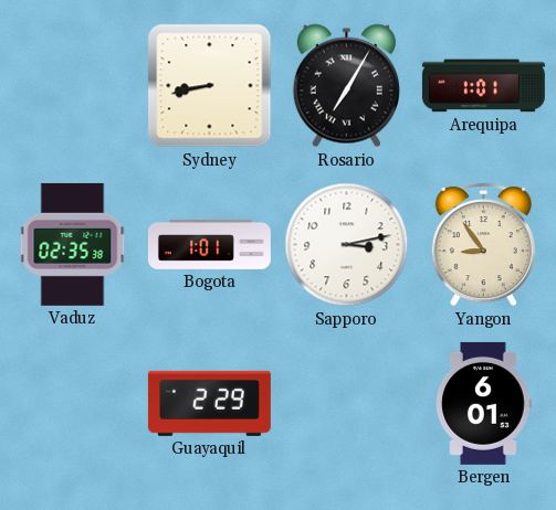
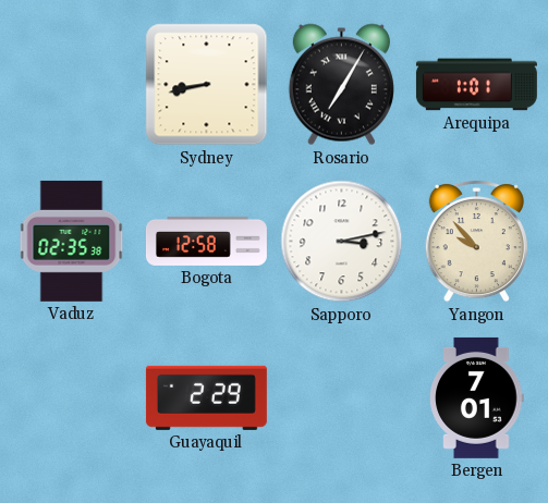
Bogota: 1:01 -> 12:58
Yangon: 8:54 -> 9:53
Bergen: 6:01 -> 7:01
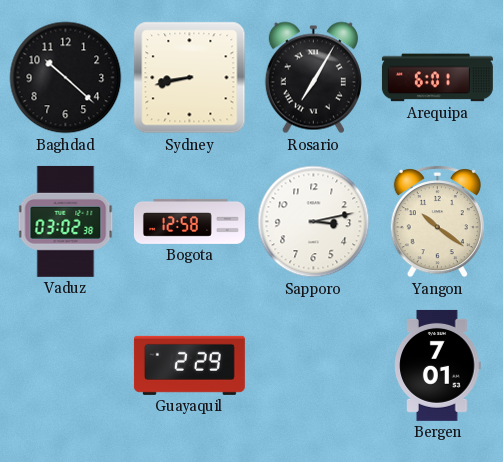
Baghdad: none -> 10:22
Arequipa: 1:01 -> 6:01
Vaduz: 02:35 -> 03:02
Yangon: 9:53 -> 10:21
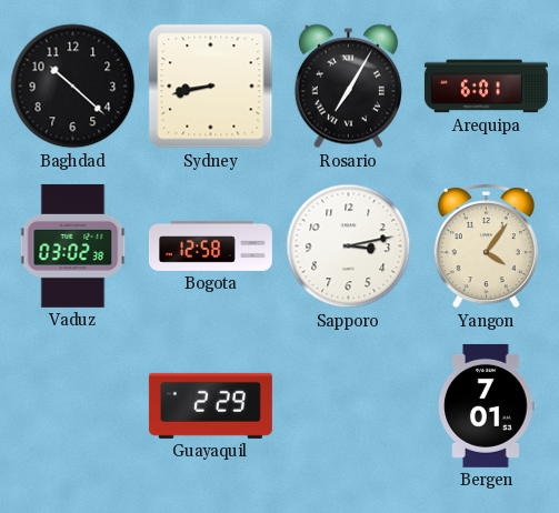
Yangon: 10:21 -> 4:06
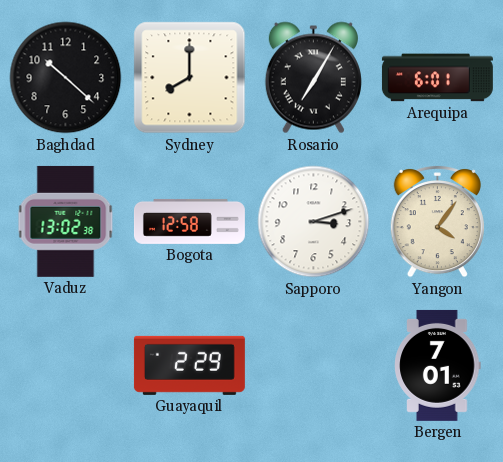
Sydney: 8:43 -> 8:00
Vaduz: 03:02 -> 13:02
Sapporo: 3:13 -> 3:12
